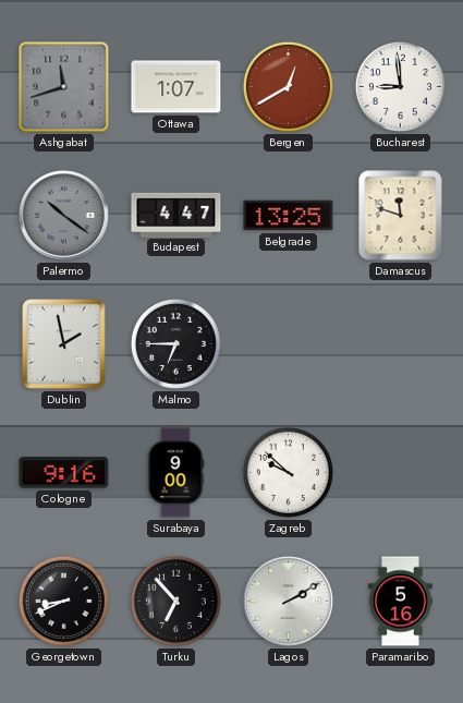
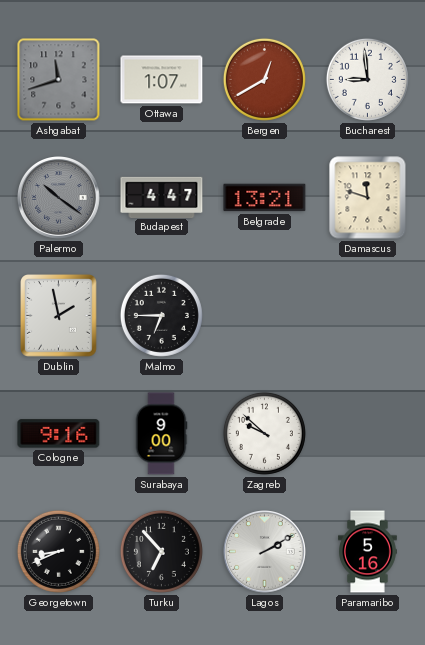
Belgrade: 13:25 -> 13:21
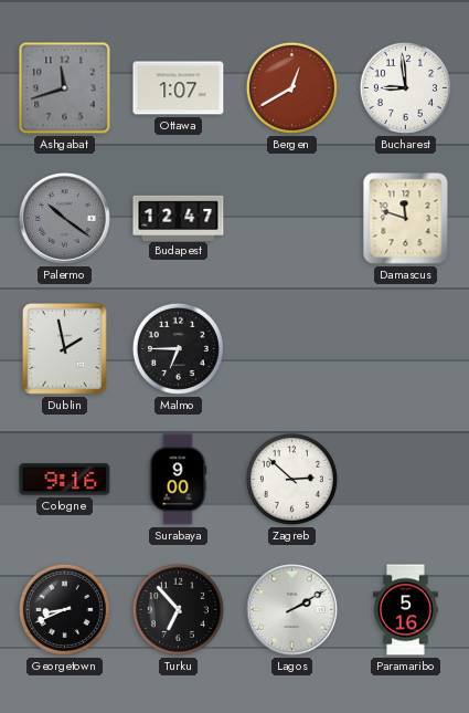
Budapest: 4:47 -> 12:47
Belgrade: 13:21 -> none
Zagreb: 9:52 -> 2:52
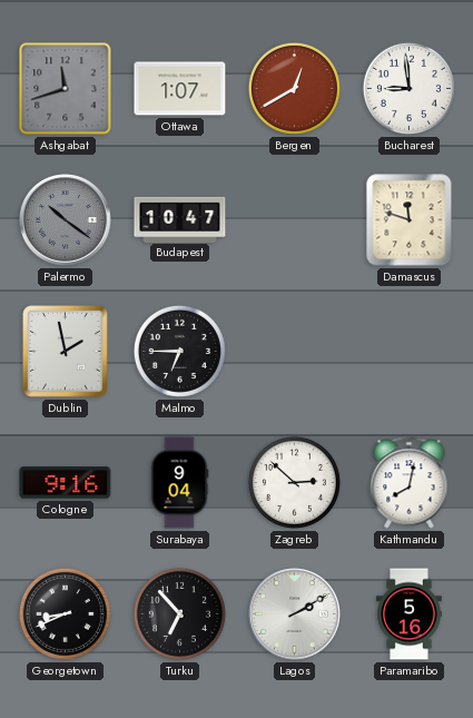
Budapest: 12:47 -> 10:47
Surabaya: 9:00 -> 9:04
Kathmandu: none -> 8:02
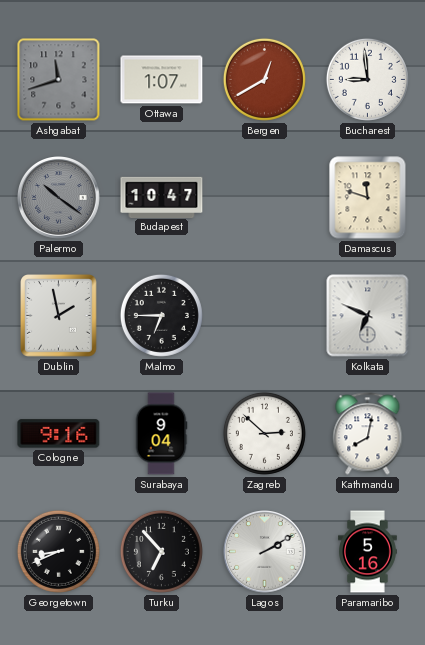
Kolkata: none -> 6:49
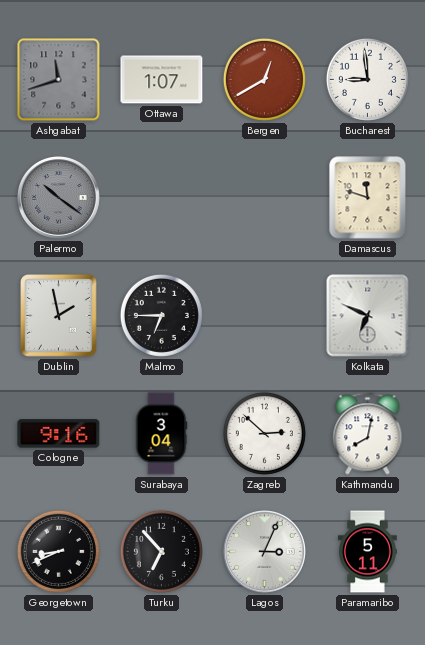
Budapest: 10:47 -> none
Surabaya: 9:04 -> 3:04
Lagos: 2:10 -> 3:04
Paramaribo: 5:16 -> 5:11
